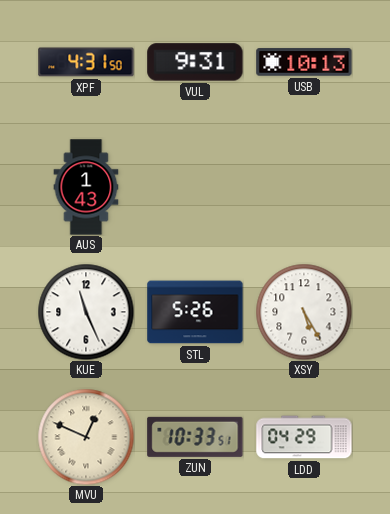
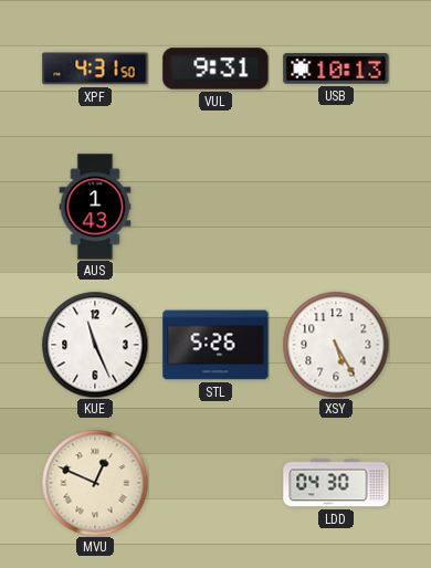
ZUN: 10:33 -> none
LDD: 04:29 -> 04:30
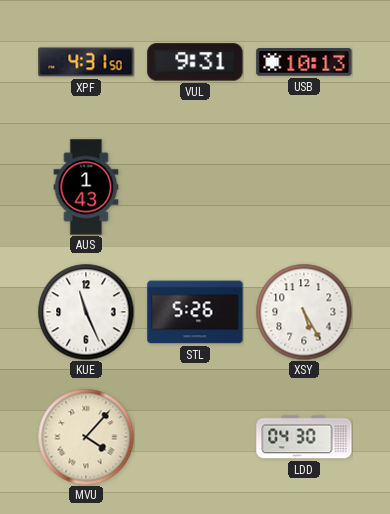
MVU: 12:49 -> 4:07
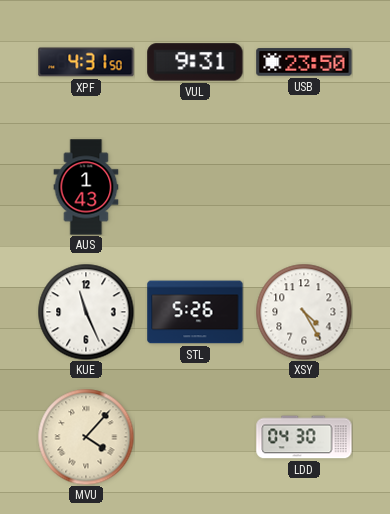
USB: 10:13 -> 23:50
XSY: 5:25 -> 4:25
